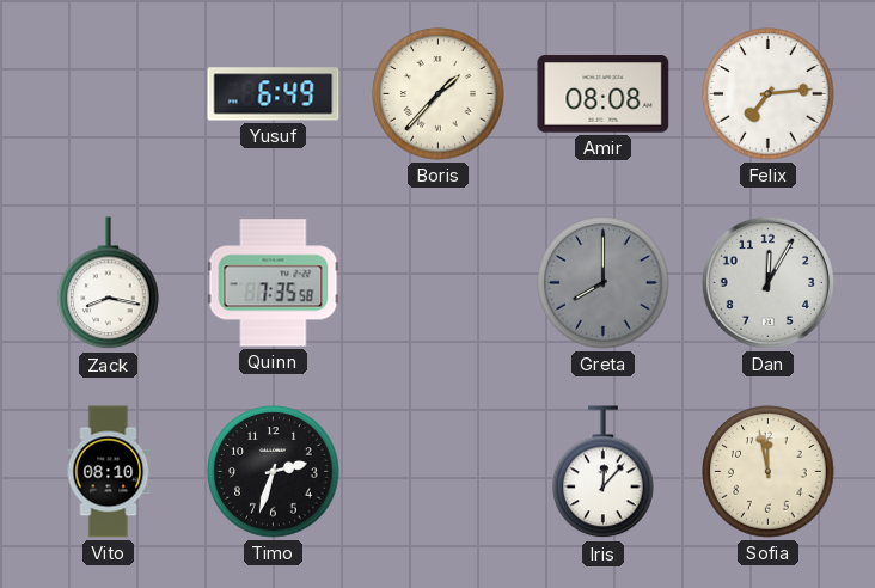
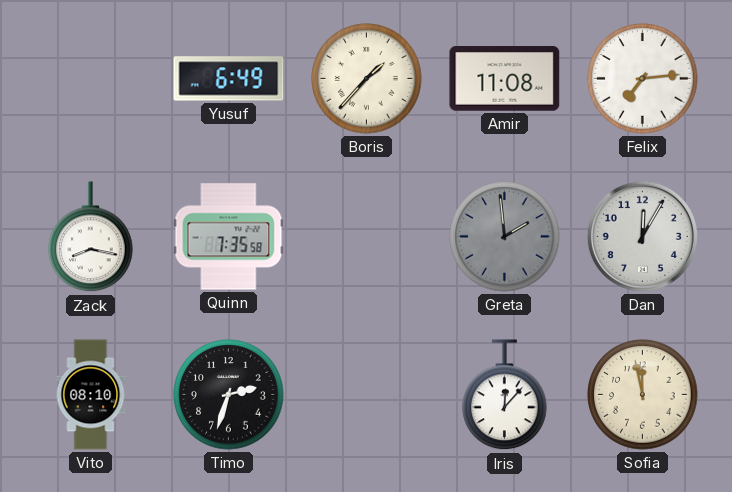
Amir: 08:08 -> 11:08
Greta: 8:00 -> 1:59
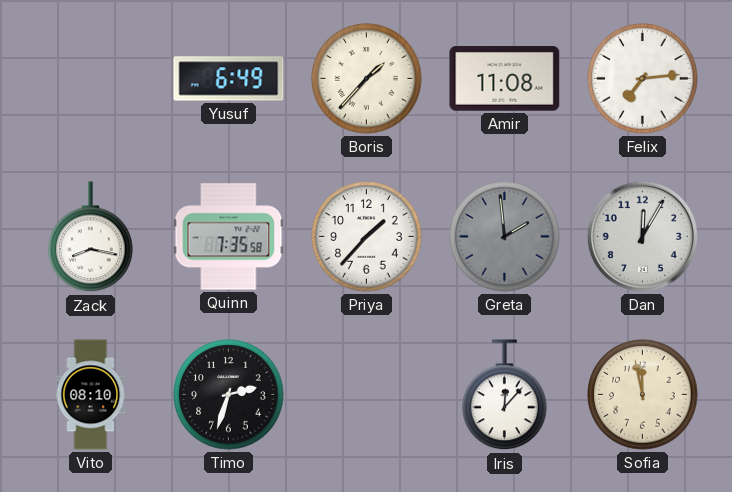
Priya: none -> 1:37
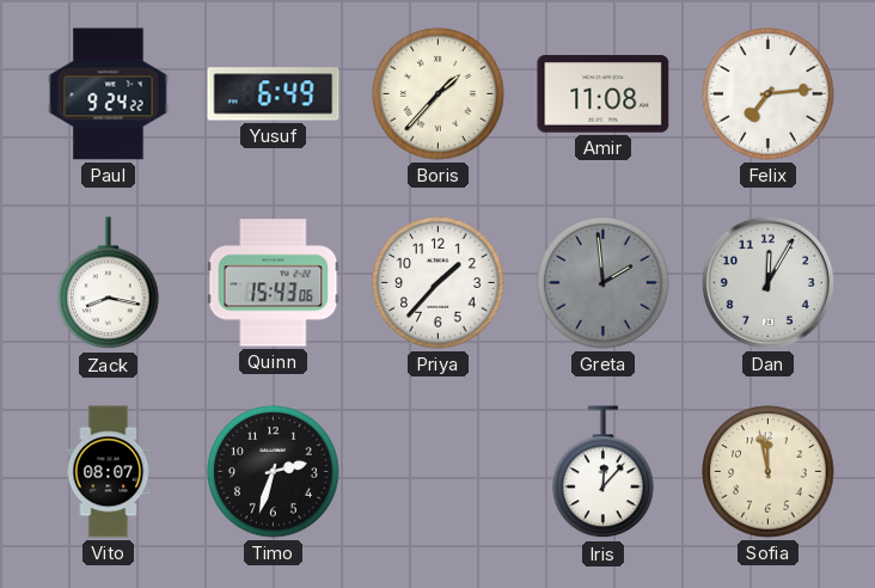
Paul: none -> 9:24
Quinn: 7:35 -> 15:43
Vito: 08:10 -> 08:07
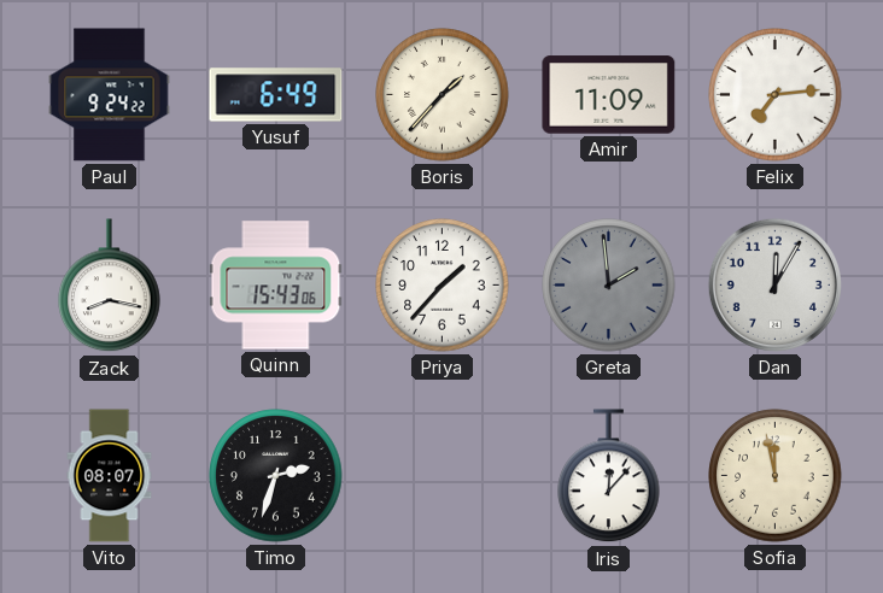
Amir: 11:08 -> 11:09
